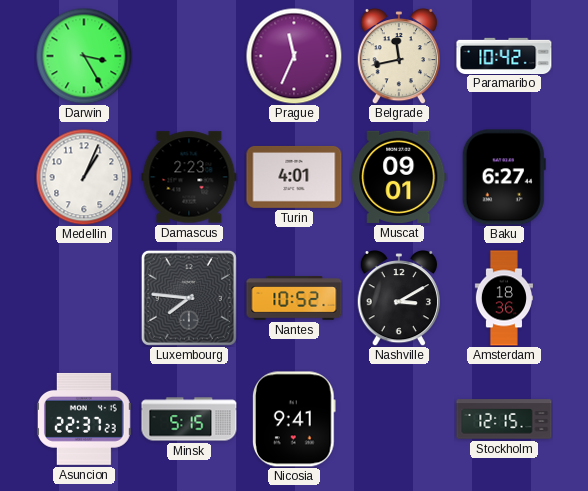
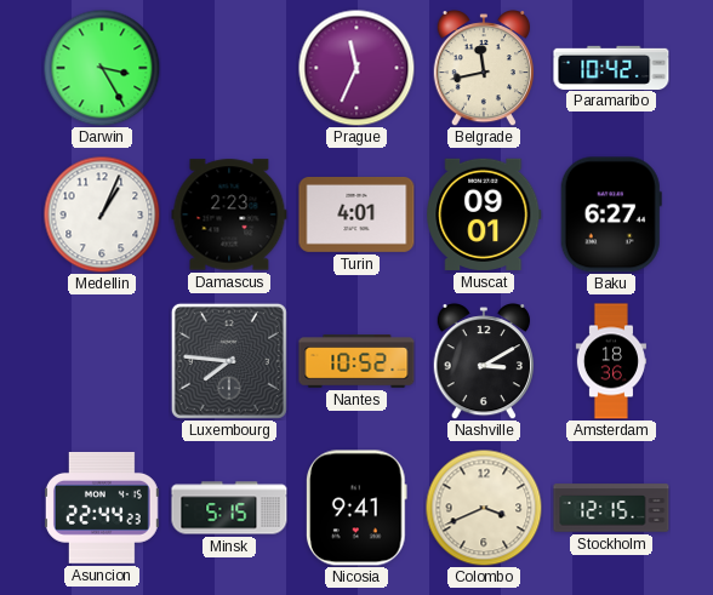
Asuncion: 22:37 -> 22:44
Colombo: none -> 3:41
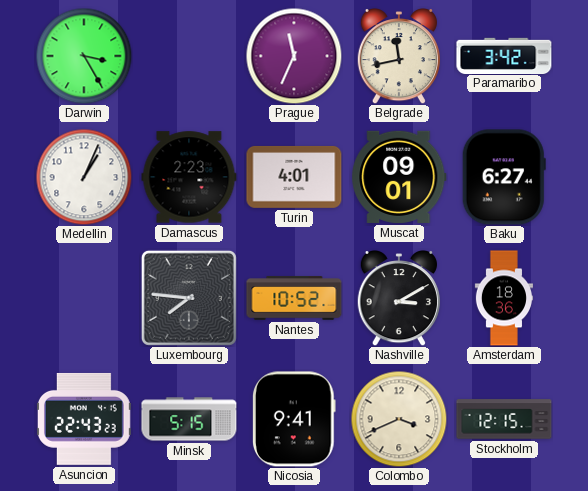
Paramaribo: 10:42 -> 3:42
Asuncion: 22:44 -> 22:43
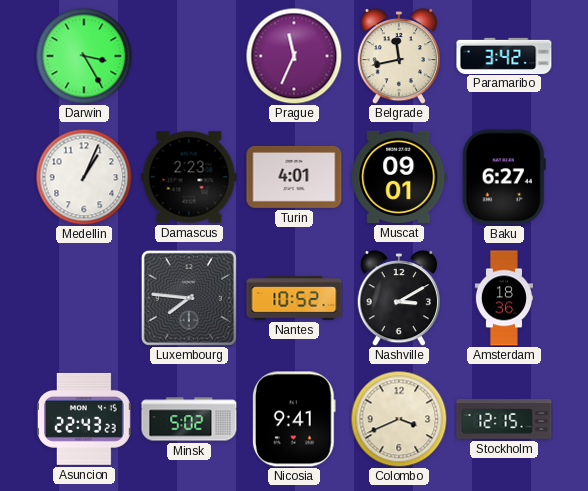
Minsk: 5:15 -> 5:02
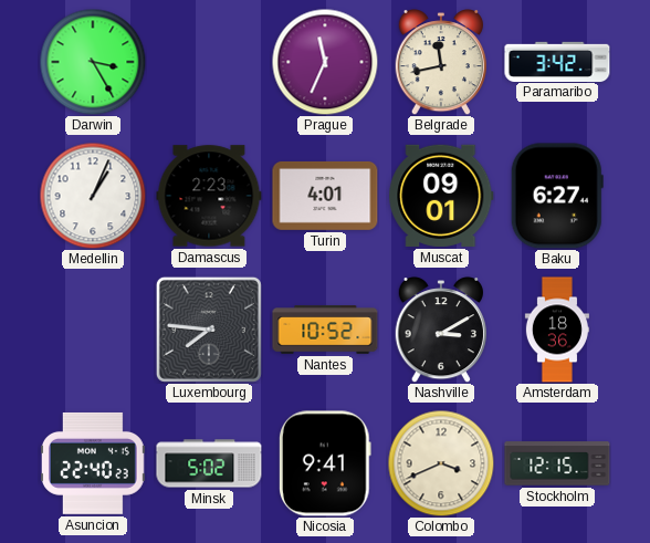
Asuncion: 22:43 -> 22:40
